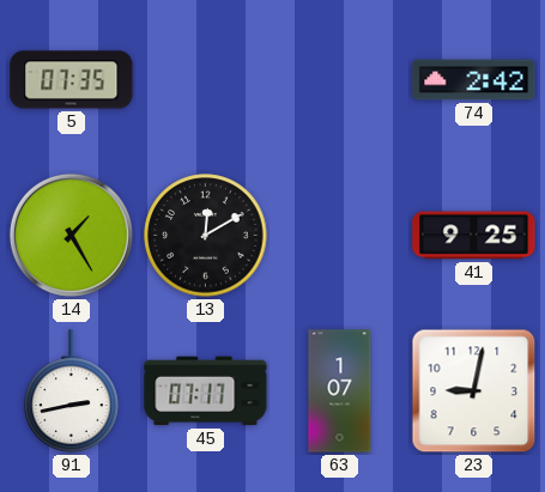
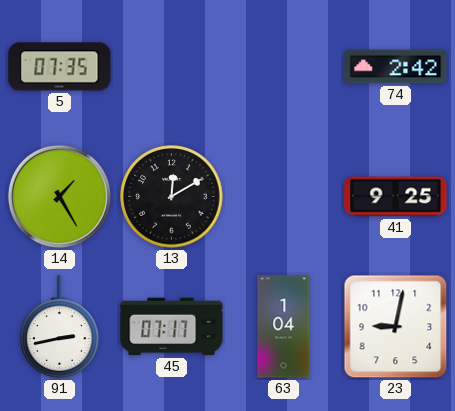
63: 1:07 -> 1:04
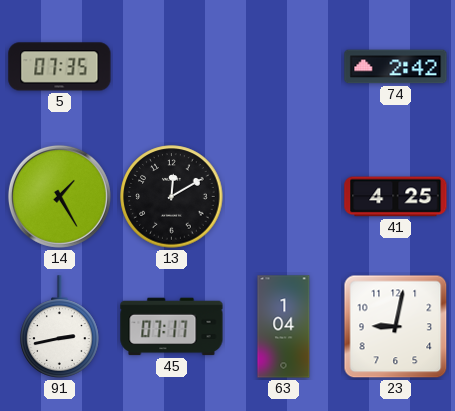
41: 9:25 -> 4:25
